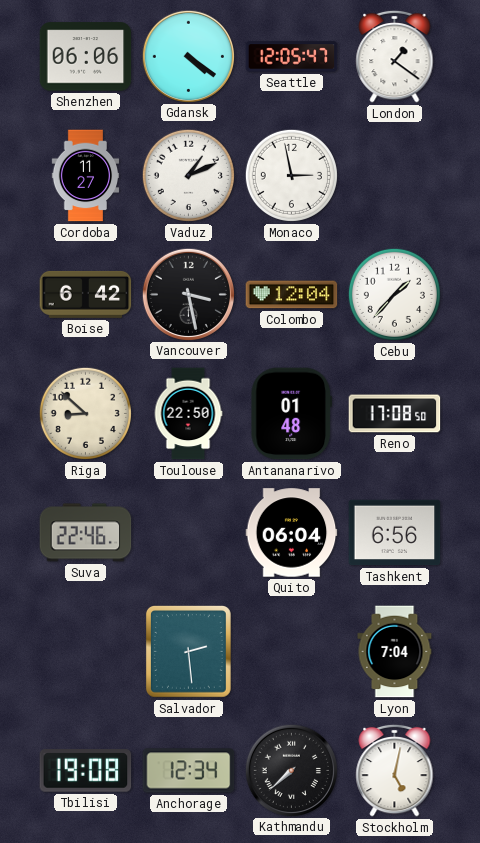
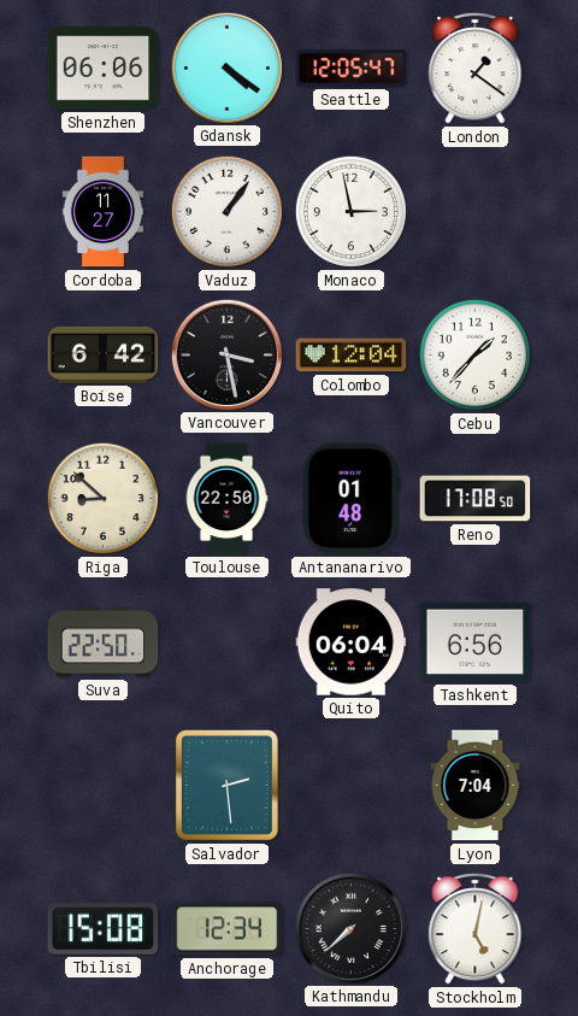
Vaduz: 1:11 -> 1:06
Suva: 22:46 -> 22:50
Tbilisi: 19:08 -> 15:08
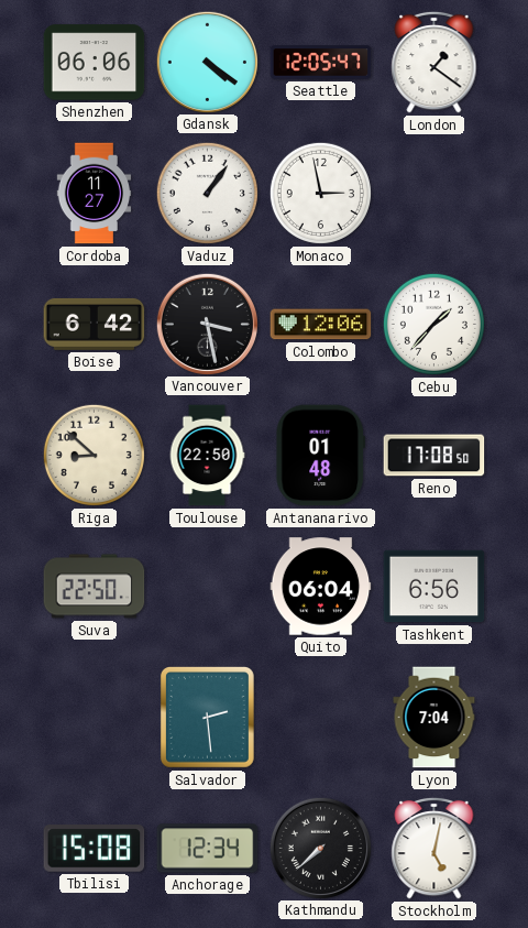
Colombo: 12:04 -> 12:06
